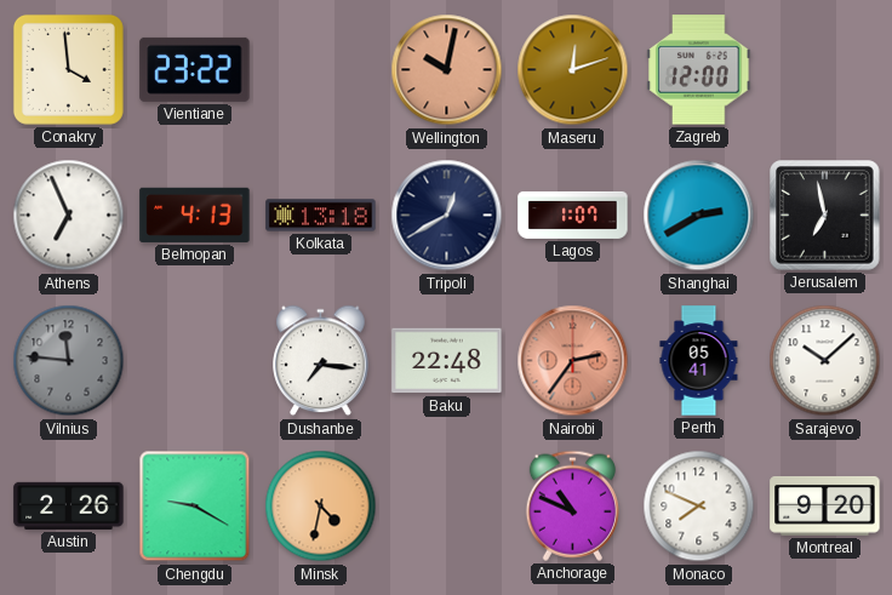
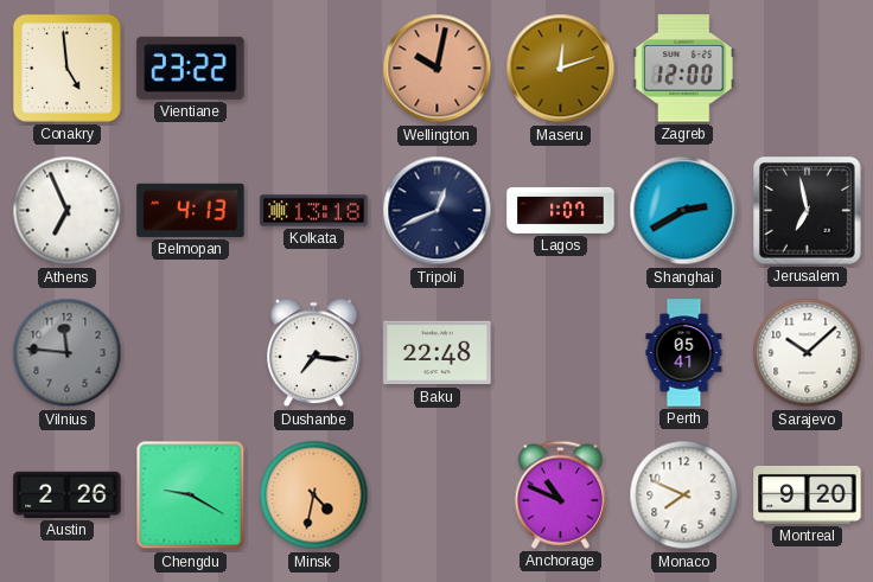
Conakry: 3:59 -> 4:59
Tripoli: 12:40 -> 12:41
Nairobi: 2:36 -> none
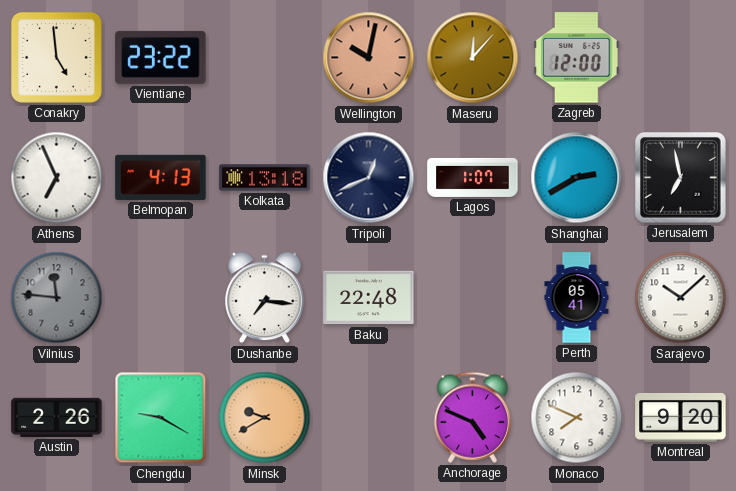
Maseru: 12:12 -> 12:07
Minsk: 4:32 -> 9:40
Anchorage: 10:49 -> 4:49
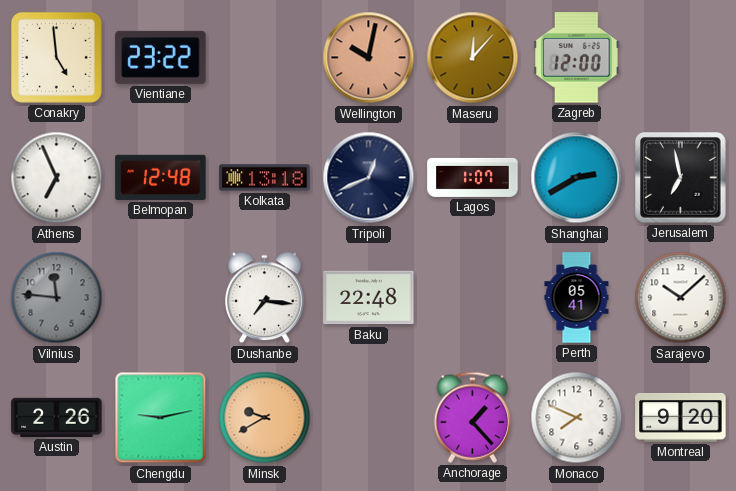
Belmopan: 4:13 -> 12:48
Chengdu: 9:20 -> 9:13
Anchorage: 4:49 -> 1:23
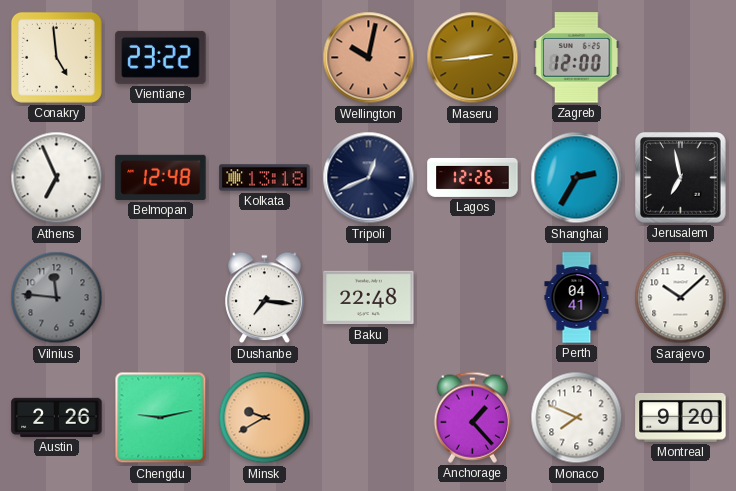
Maseru: 12:07 -> 2:44
Lagos: 1:07 -> 12:26
Shanghai: 2:40 -> 2:35
Perth: 05:41 -> 04:41
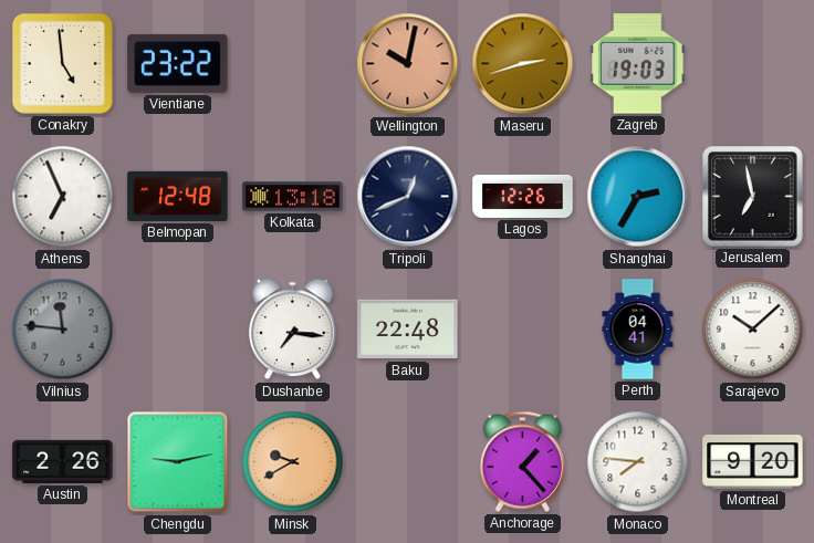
Maseru: 2:44 -> 2:42
Zagreb: 12:00 -> 19:03
Monaco: 7:49 -> 7:46
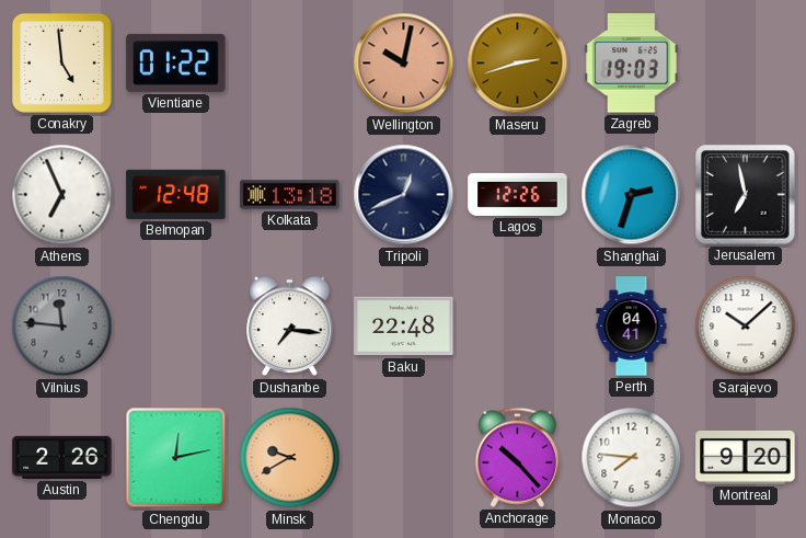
Vientiane: 23:22 -> 01:22
Shanghai: 2:35 -> 2:33
Chengdu: 9:13 -> 12:13
Anchorage: 1:23 -> 10:23
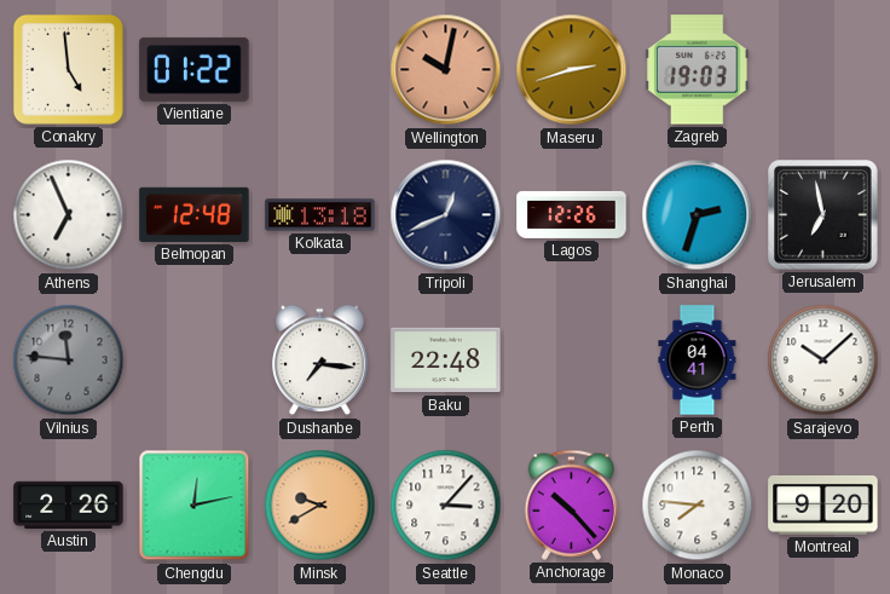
Seattle: none -> 3:07
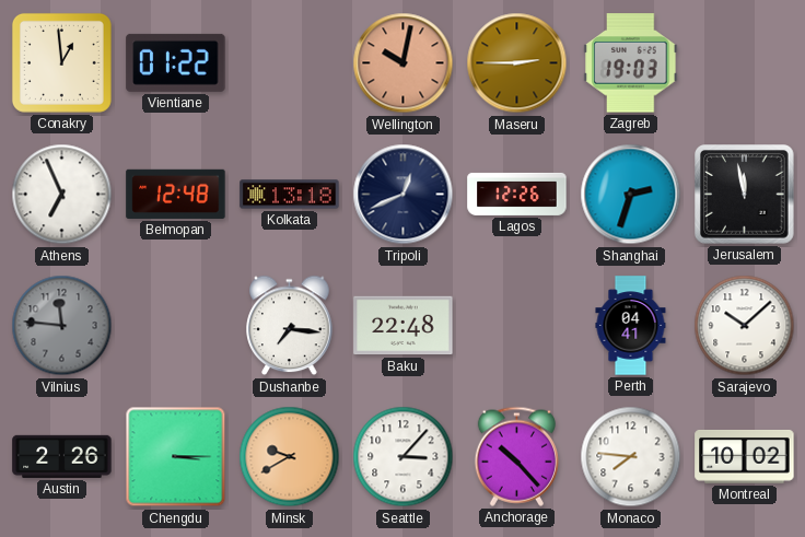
Conakry: 4:59 -> 12:59
Maseru: 2:42 -> 2:45
Jerusalem: 6:58 -> 11:58
Chengdu: 12:13 -> 3:15
Montreal: 9:20 -> 10:02
